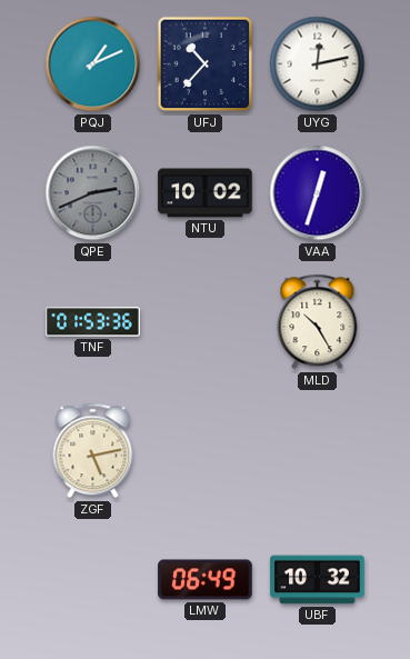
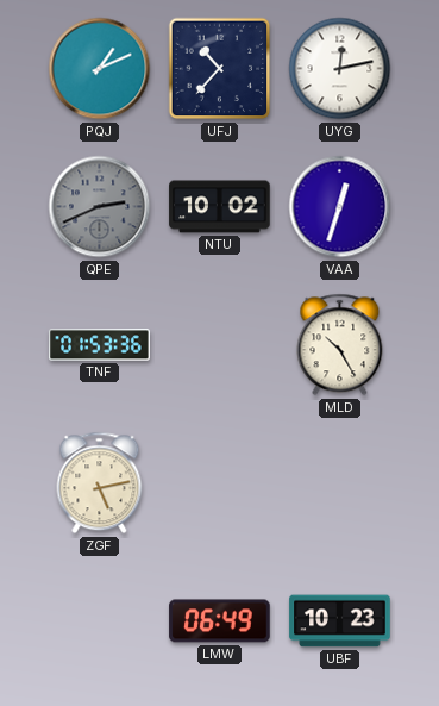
UBF: 10:32 -> 10:23
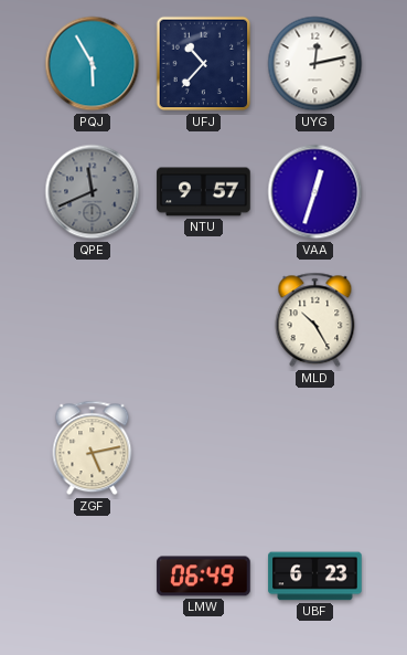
PQJ: 1:11 -> 5:55
QPE: 2:41 -> 11:41
NTU: 10:02 -> 9:57
TNF: 01:53 -> none
UBF: 10:23 -> 6:23
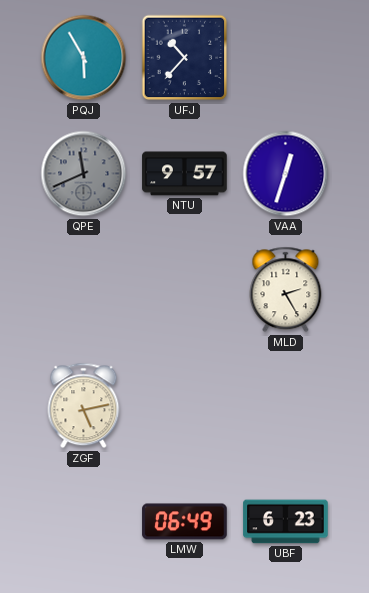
UYG: 12:13 -> none
MLD: 10:25 -> 2:25
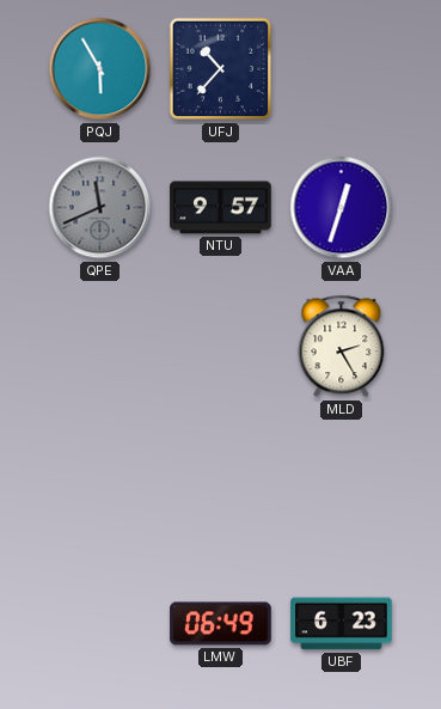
ZGF: 5:13 -> none
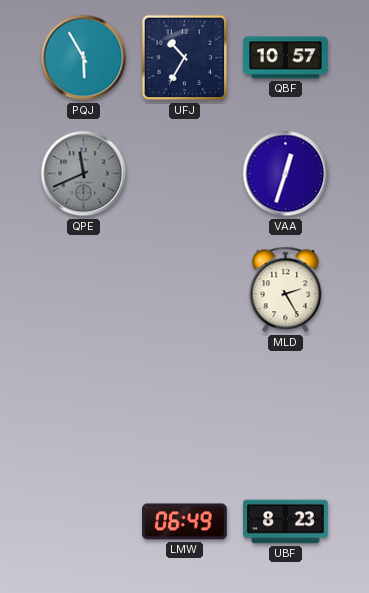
UFJ: 10:37 -> 10:35
QBF: none -> 10:57
NTU: 9:57 -> none
UBF: 6:23 -> 8:23
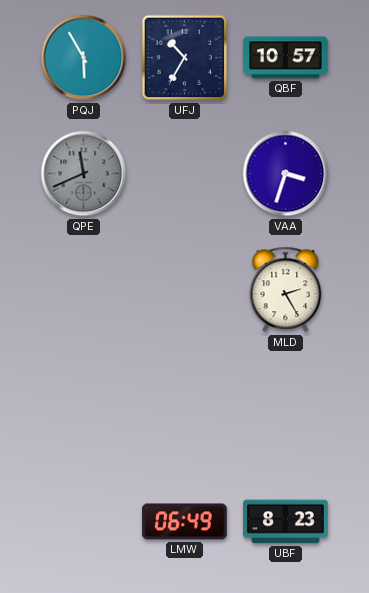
VAA: 12:33 -> 3:33
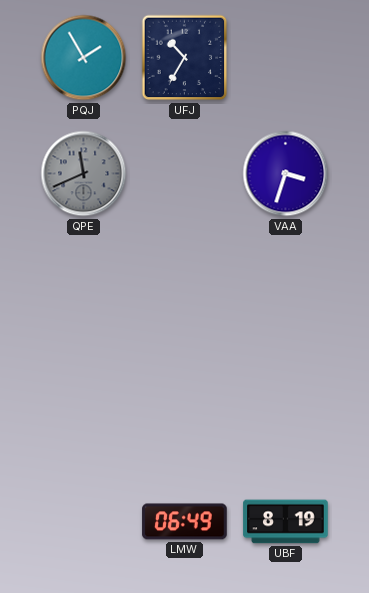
PQJ: 5:55 -> 1:55
QBF: 10:57 -> none
MLD: 2:25 -> none
UBF: 8:23 -> 8:19
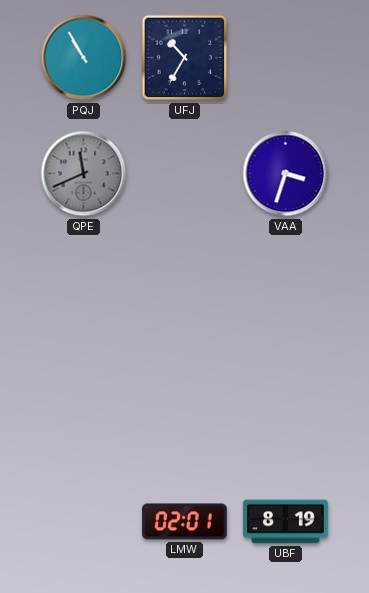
PQJ: 1:55 -> 10:55
LMW: 06:49 -> 02:01
